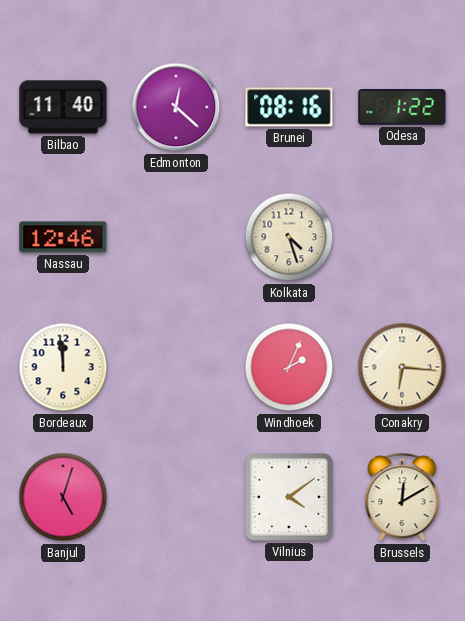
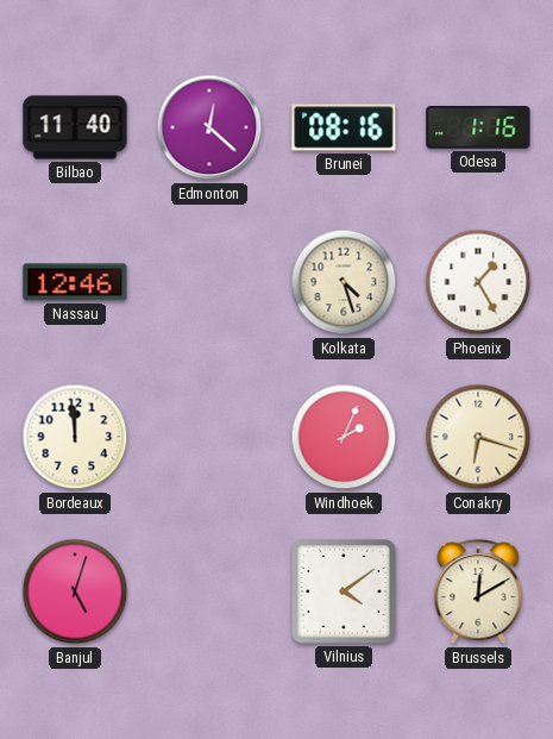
Odesa: 1:22 -> 1:16
Phoenix: none -> 1:25
Conakry: 6:16 -> 6:18
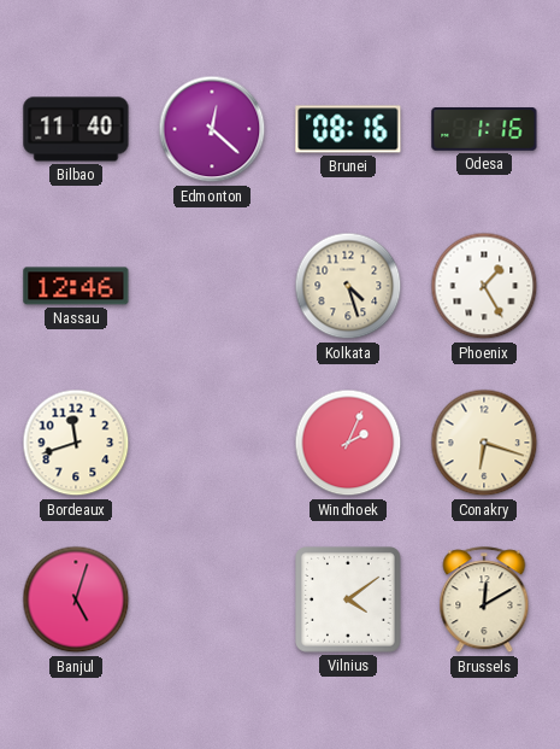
Bordeaux: 11:59 -> 11:42
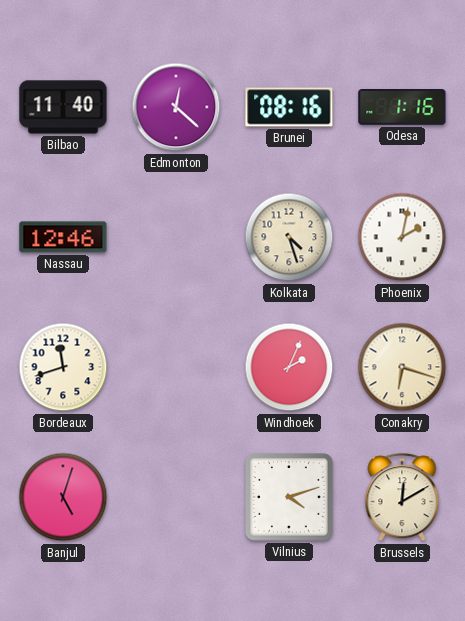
Phoenix: 1:25 -> 2:02
Vilnius: 4:09 -> 4:12
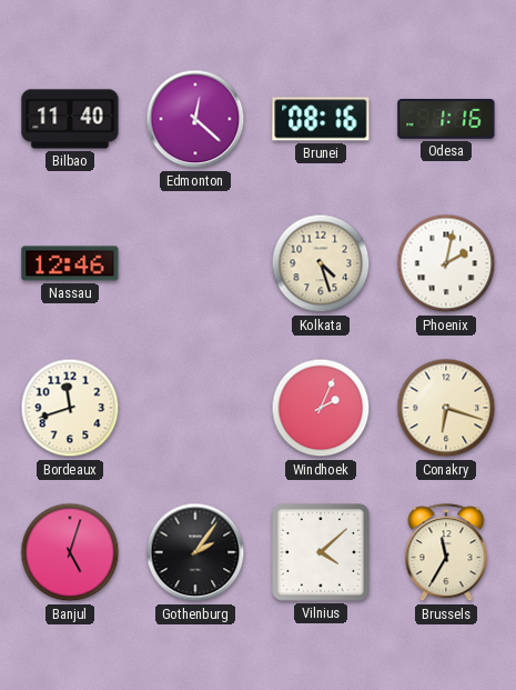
Gothenburg: none -> 2:06
Vilnius: 4:12 -> 4:08
Brussels: 12:10 -> 11:35
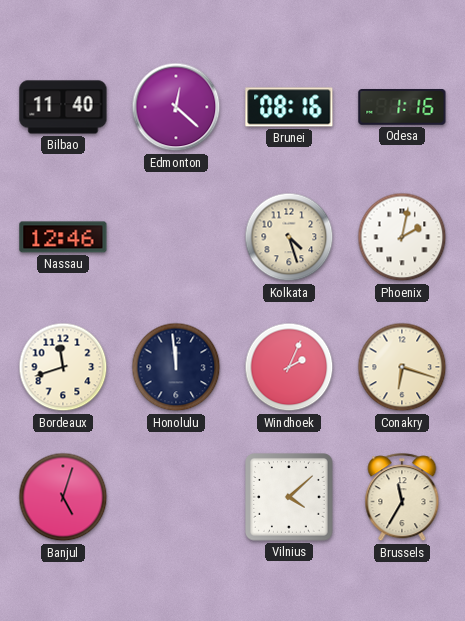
Honolulu: none -> 11:59
Gothenburg: 2:06 -> none
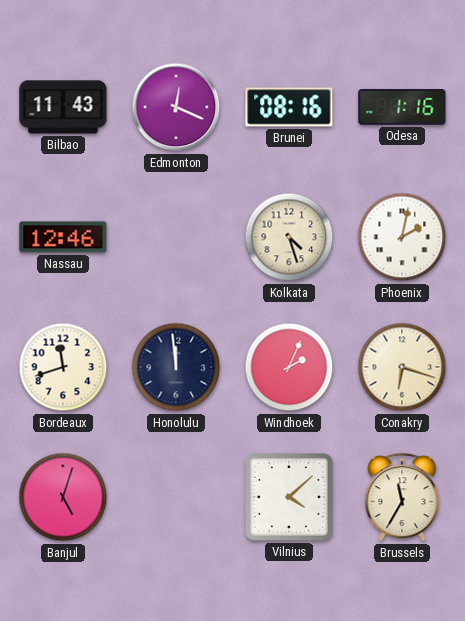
Bilbao: 11:40 -> 11:43
Edmonton: 12:22 -> 12:19
